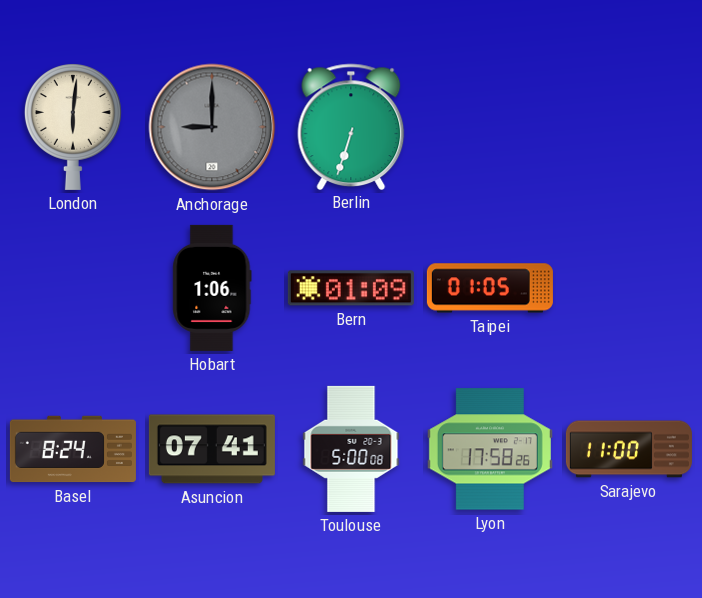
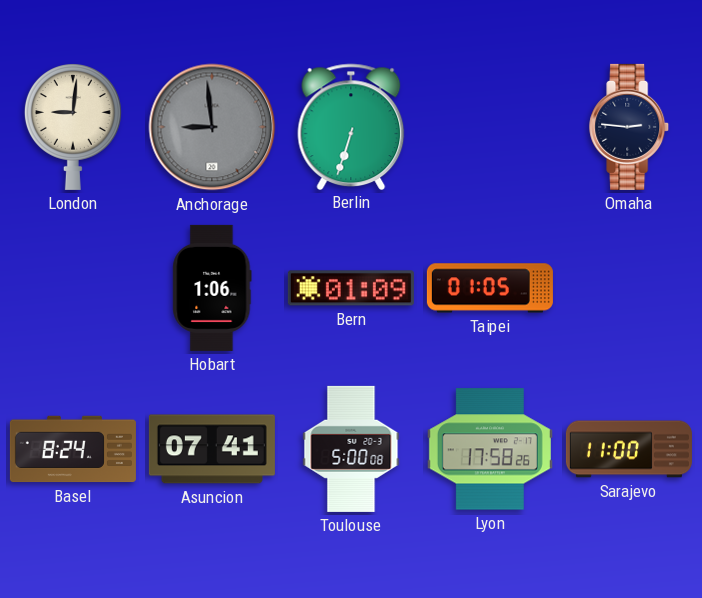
London: 6:01 -> 9:01
Anchorage: 9:00 -> 8:59
Omaha: none -> 2:46
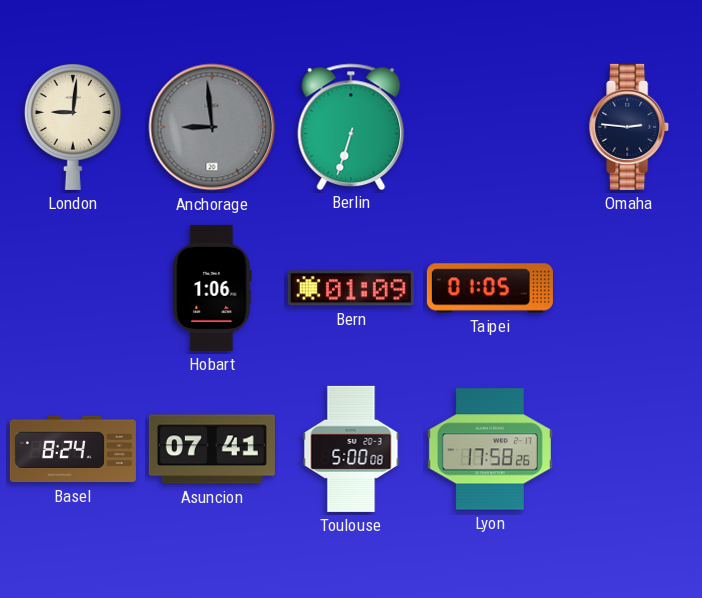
Sarajevo: 11:00 -> none
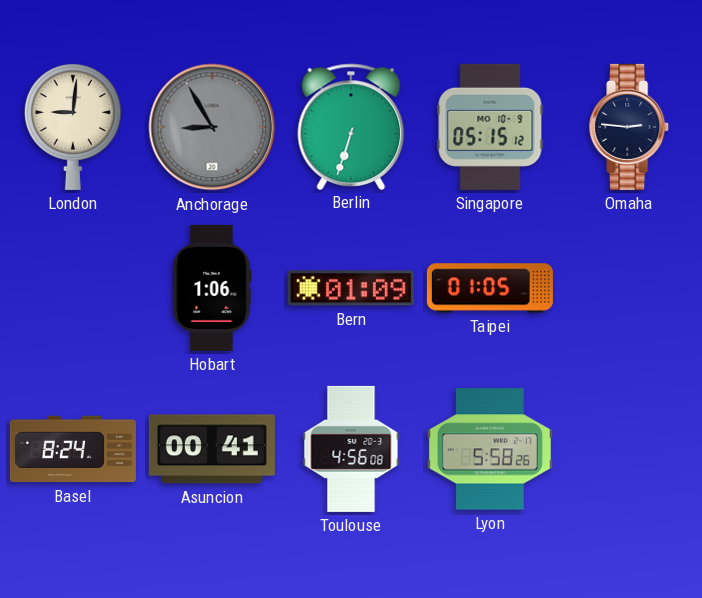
Anchorage: 8:59 -> 8:55
Singapore: none -> 05:15
Asuncion: 07:41 -> 00:41
Toulouse: 5:00 -> 4:56
Lyon: 17:58 -> 5:58
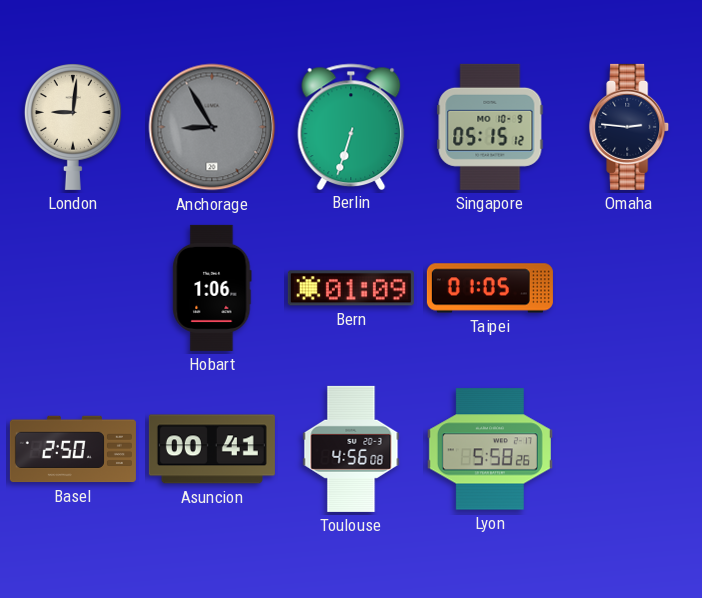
Basel: 8:24 -> 2:50
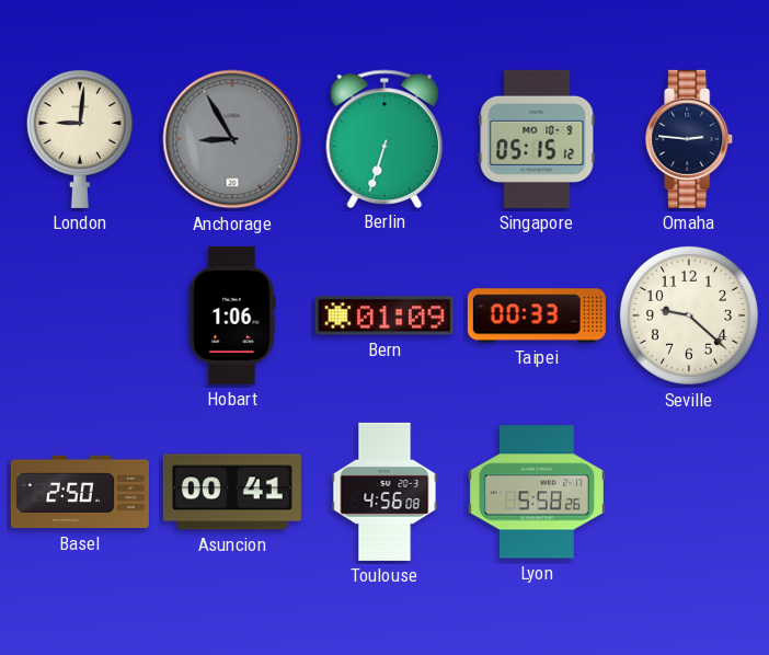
Taipei: 01:05 -> 00:33
Seville: none -> 9:22
